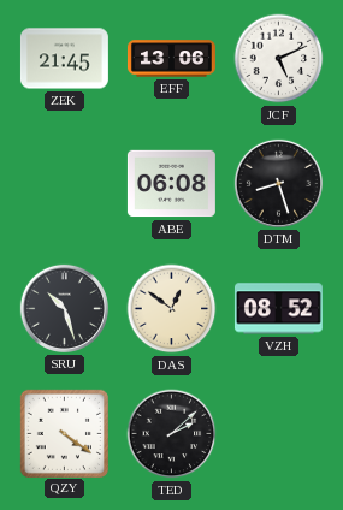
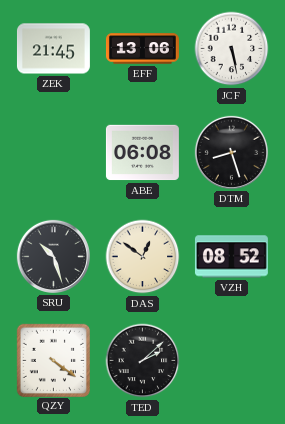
JCF: 5:11 -> 5:28
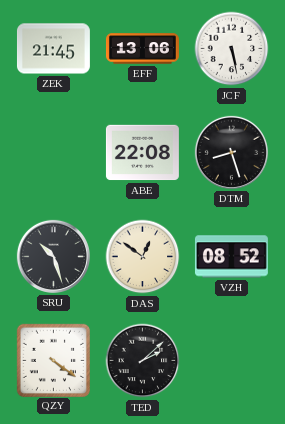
ABE: 06:08 -> 22:08
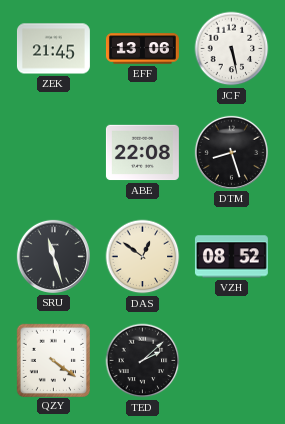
SRU: 10:27 -> 11:27
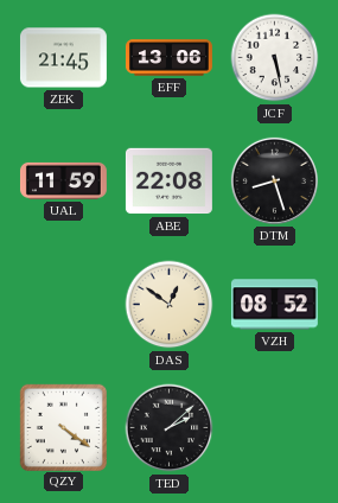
UAL: none -> 11:59
SRU: 11:27 -> none
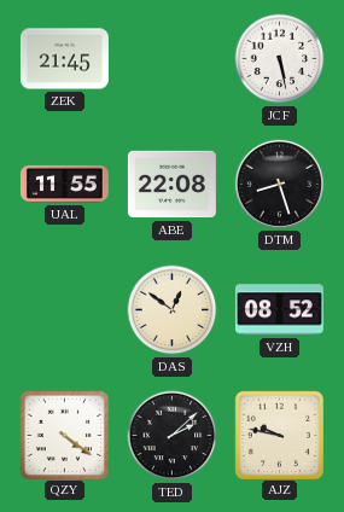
EFF: 13:06 -> none
UAL: 11:59 -> 11:55
AJZ: none -> 9:47
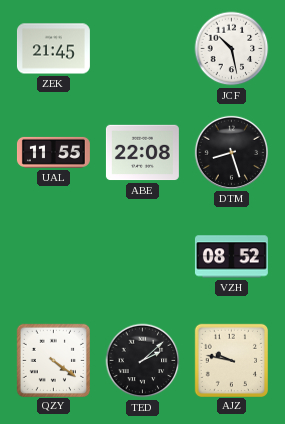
JCF: 5:28 -> 10:28
DAS: 12:51 -> none
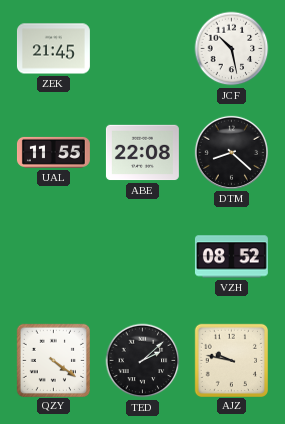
DTM: 8:27 -> 8:22
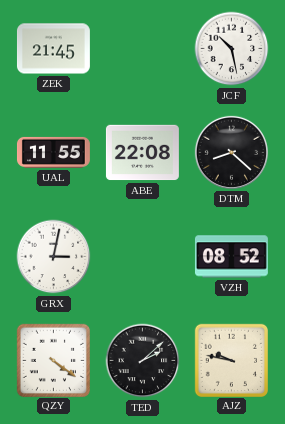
GRX: none -> 3:02
